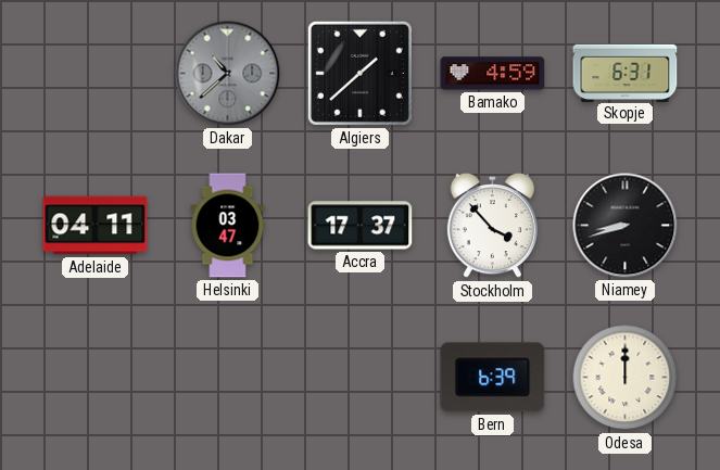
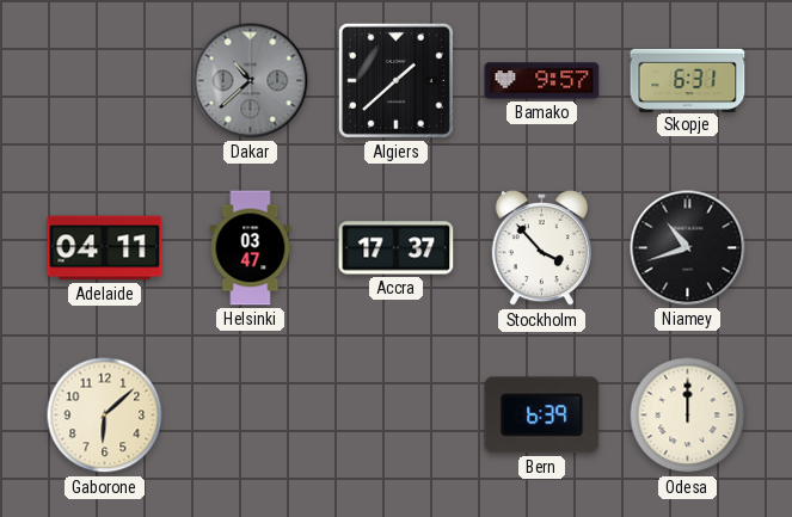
Bamako: 4:59 -> 9:57
Niamey: 8:42 -> 10:42
Gaborone: none -> 6:08
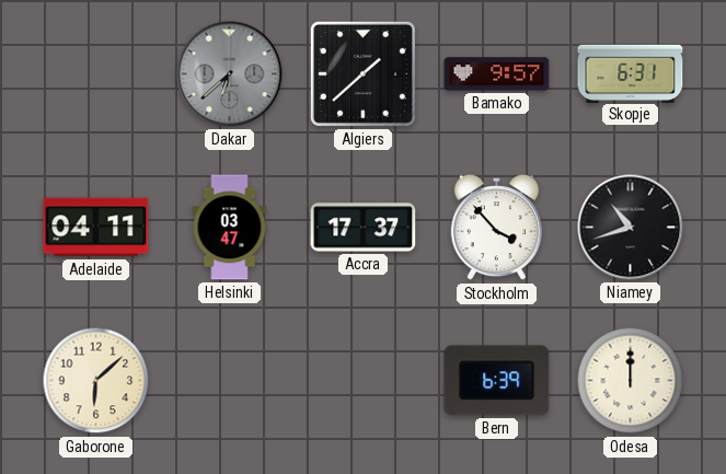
Dakar: 10:38 -> 6:38
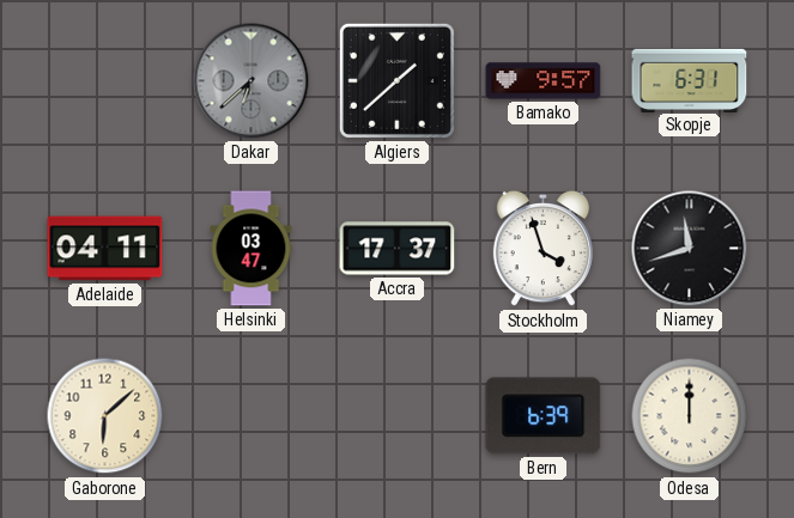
Stockholm: 3:53 -> 3:57
Niamey: 10:42 -> 11:42
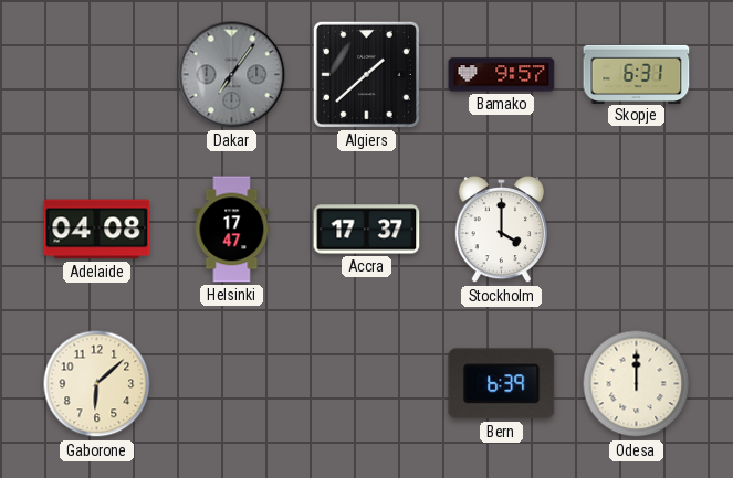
Dakar: 6:38 -> 7:06
Adelaide: 04:11 -> 04:08
Helsinki: 03:47 -> 17:47
Stockholm: 3:57 -> 4:00
Niamey: 11:42 -> none
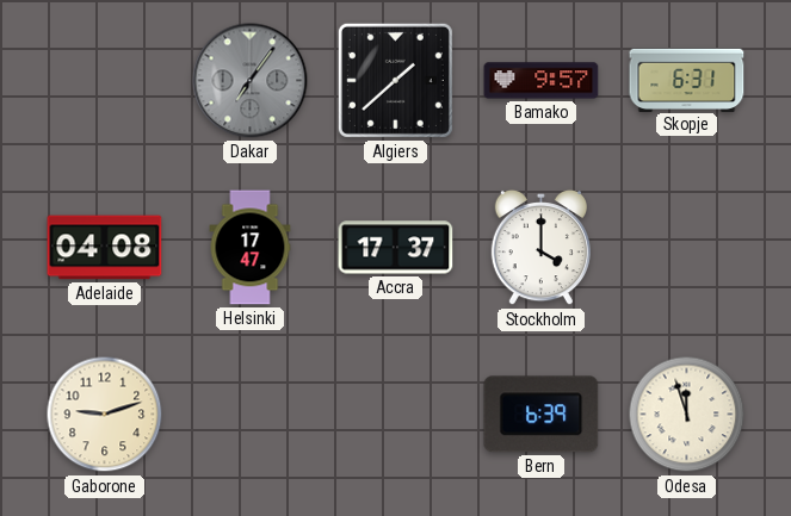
Gaborone: 6:08 -> 9:12
Odesa: 12:00 -> 11:57
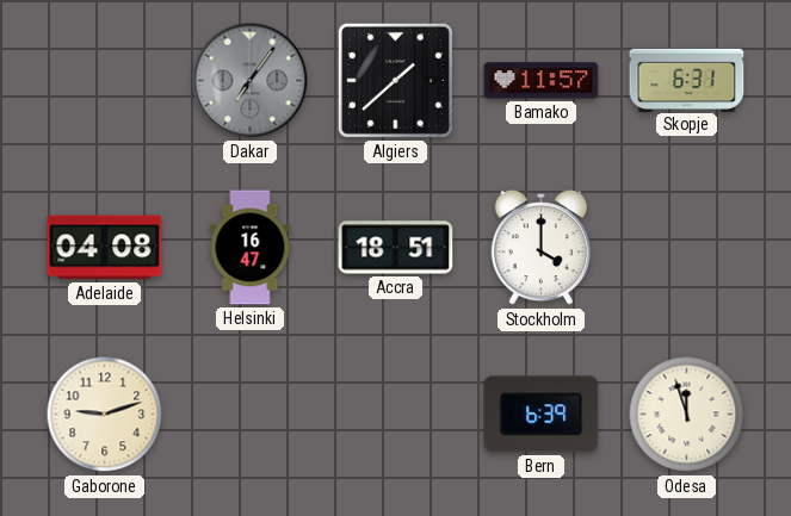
Bamako: 9:57 -> 11:57
Helsinki: 17:47 -> 16:47
Accra: 17:37 -> 18:51
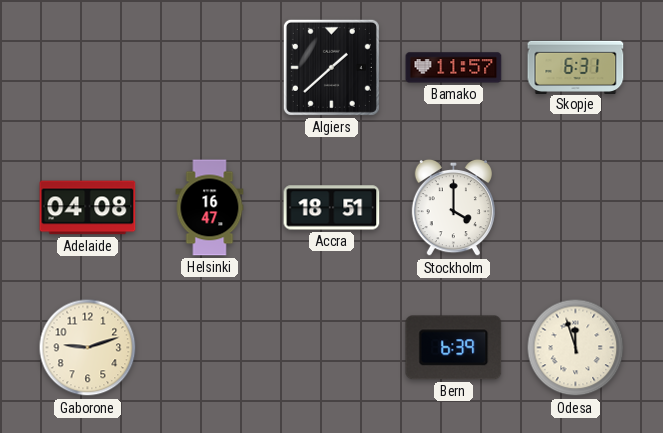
Dakar: 7:06 -> none
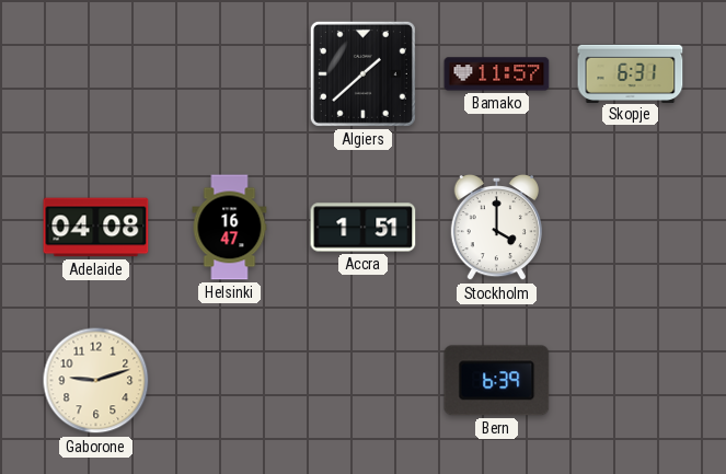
Accra: 18:51 -> 1:51
Odesa: 11:57 -> none
